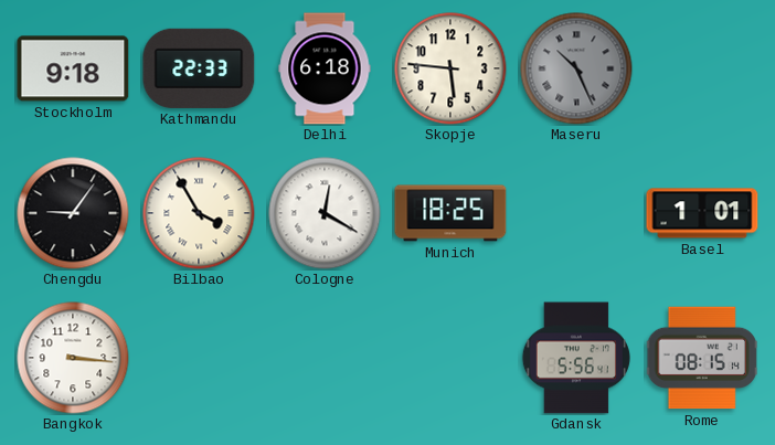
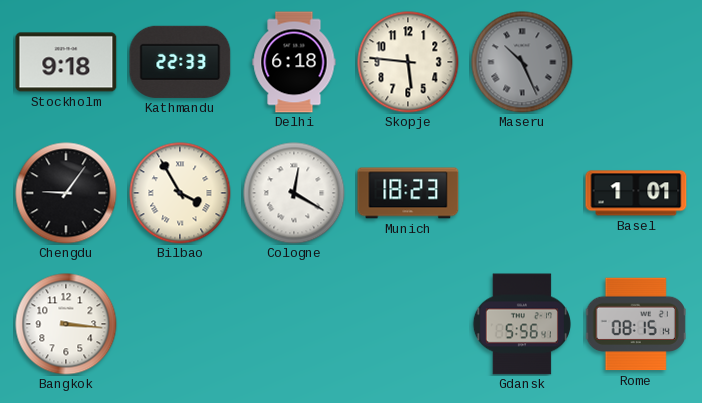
Munich: 18:25 -> 18:23
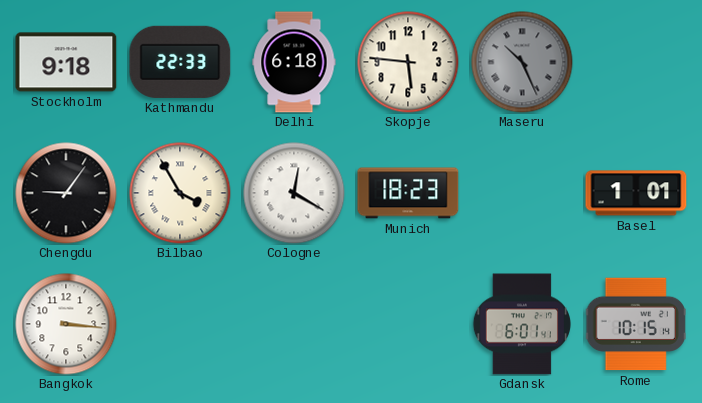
Gdansk: 5:56 -> 6:01
Rome: 08:15 -> 10:15
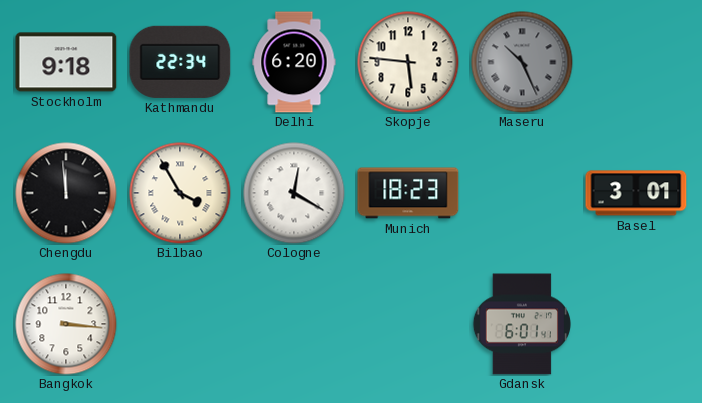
Kathmandu: 22:33 -> 22:34
Delhi: 6:18 -> 6:20
Chengdu: 9:06 -> 11:59
Basel: 1:01 -> 3:01
Rome: 10:15 -> none
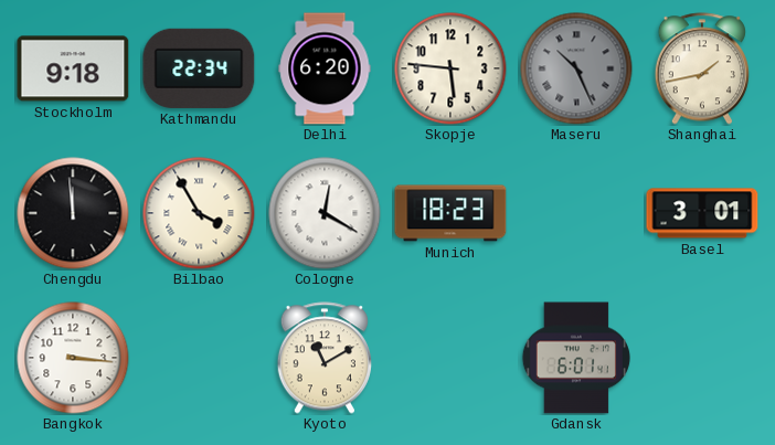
Shanghai: none -> 1:43
Kyoto: none -> 11:10
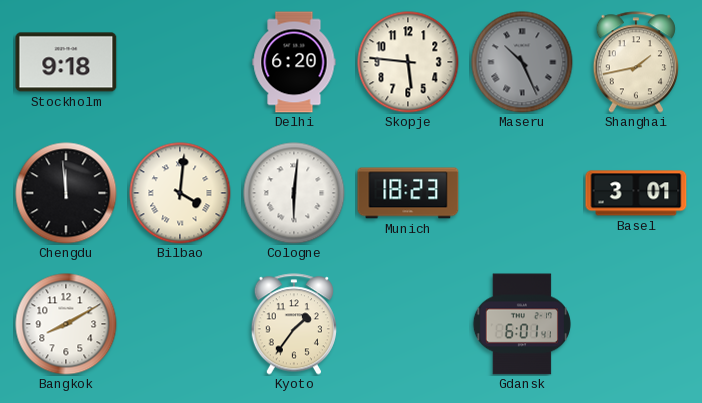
Kathmandu: 22:34 -> none
Bilbao: 3:55 -> 4:01
Cologne: 12:20 -> 6:01
Bangkok: 3:16 -> 8:10
Kyoto: 11:10 -> 1:36
